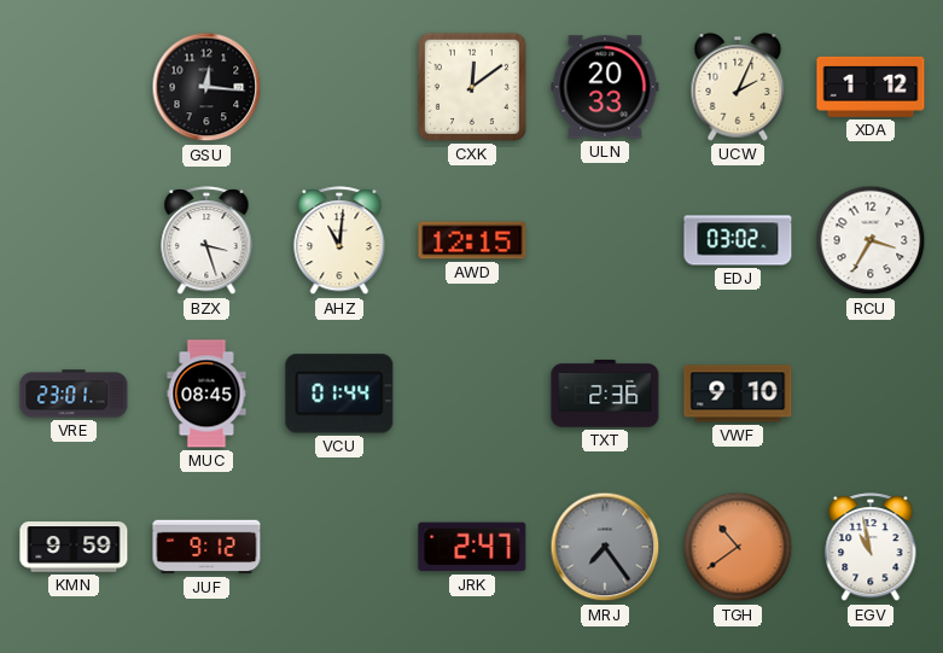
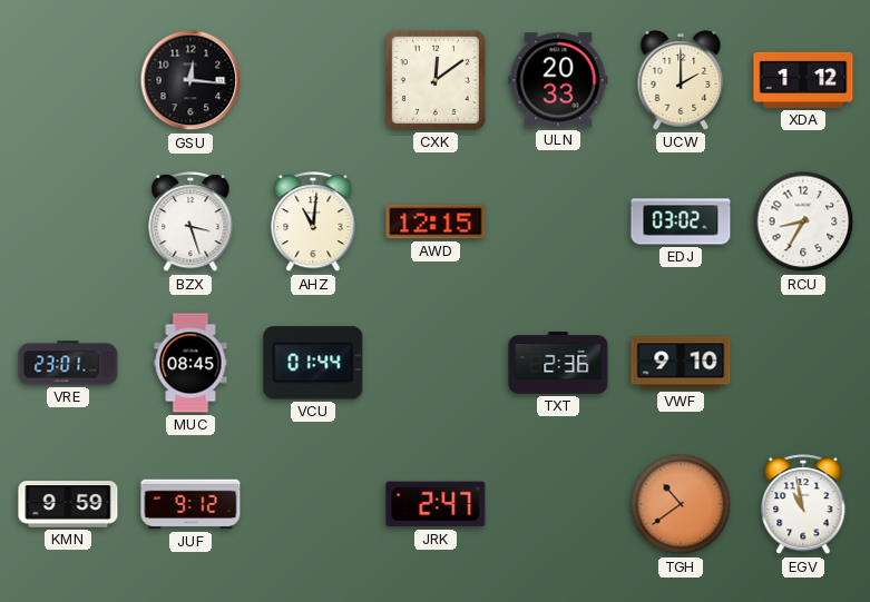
UCW: 2:04 -> 2:00
RCU: 3:35 -> 8:35
MRJ: 7:24 -> none
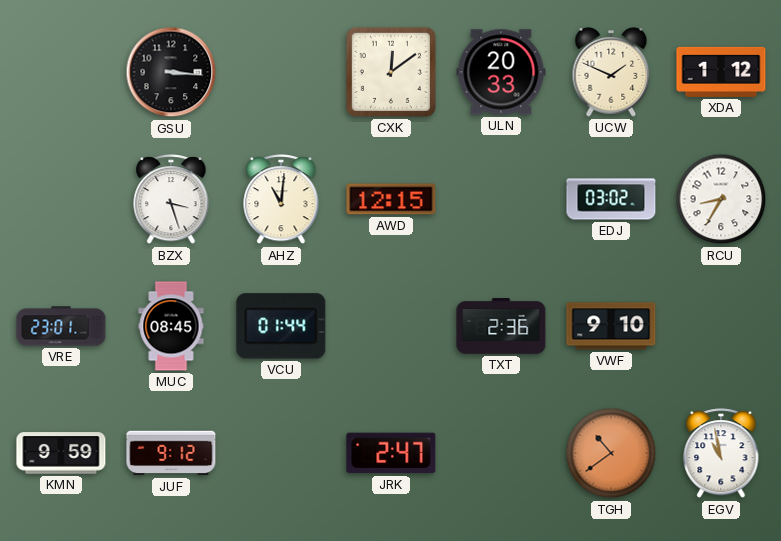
GSU: 12:16 -> 3:16
UCW: 2:00 -> 1:49
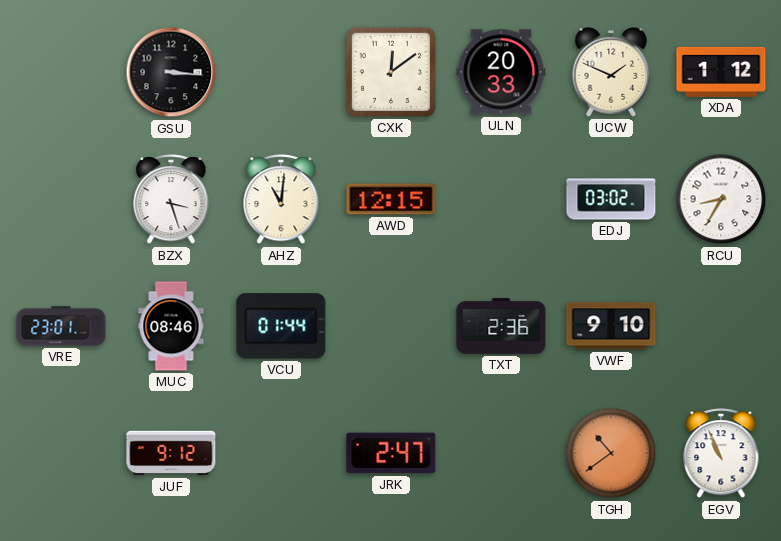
MUC: 08:45 -> 08:46
KMN: 9:59 -> none
EGV: 10:58 -> 10:56
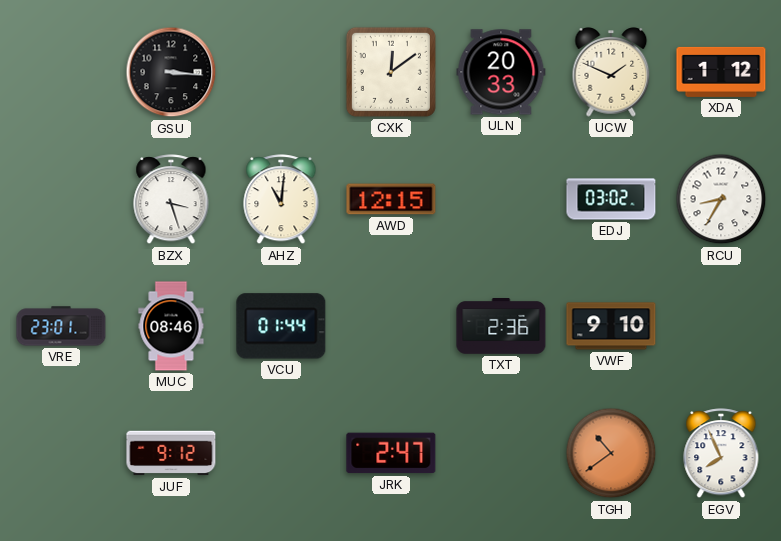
EGV: 10:56 -> 7:56
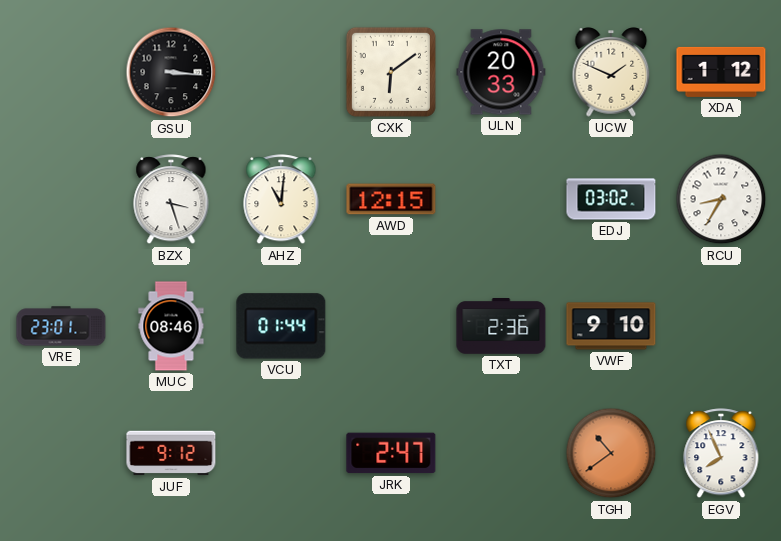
CXK: 12:09 -> 6:09
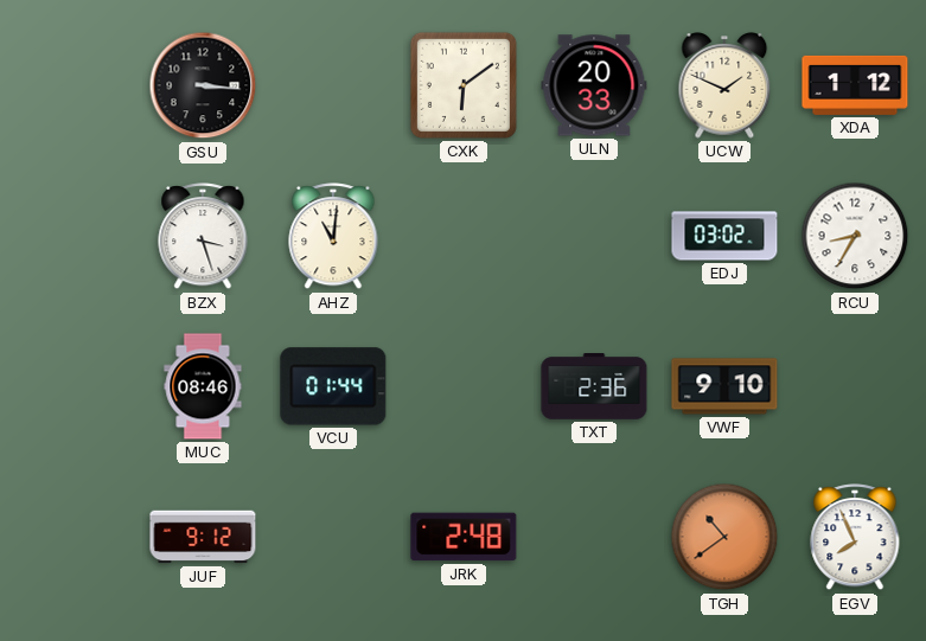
AWD: 12:15 -> none
VRE: 23:01 -> none
JRK: 2:47 -> 2:48
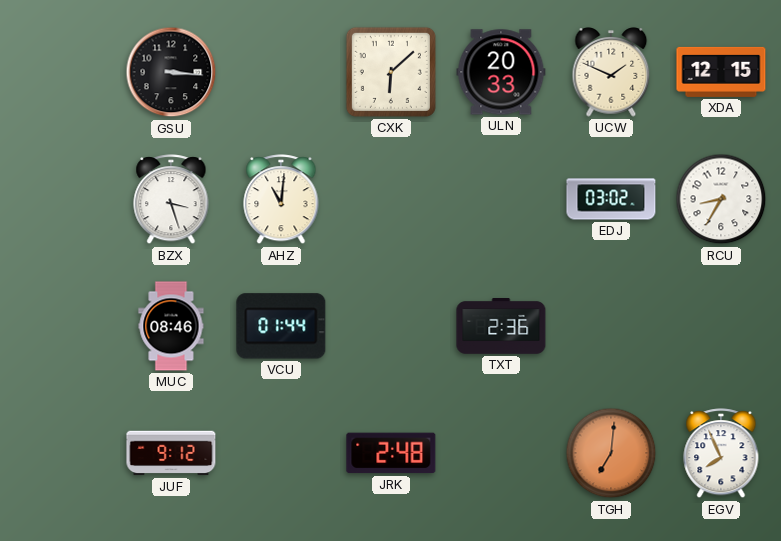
CXK: 6:09 -> 6:08
XDA: 1:12 -> 12:15
VWF: 9:10 -> none
TGH: 10:39 -> 7:01
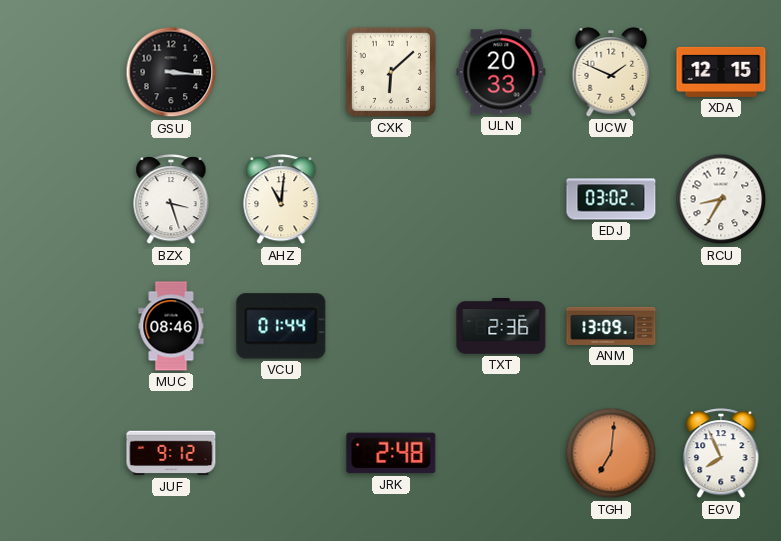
ANM: none -> 13:09
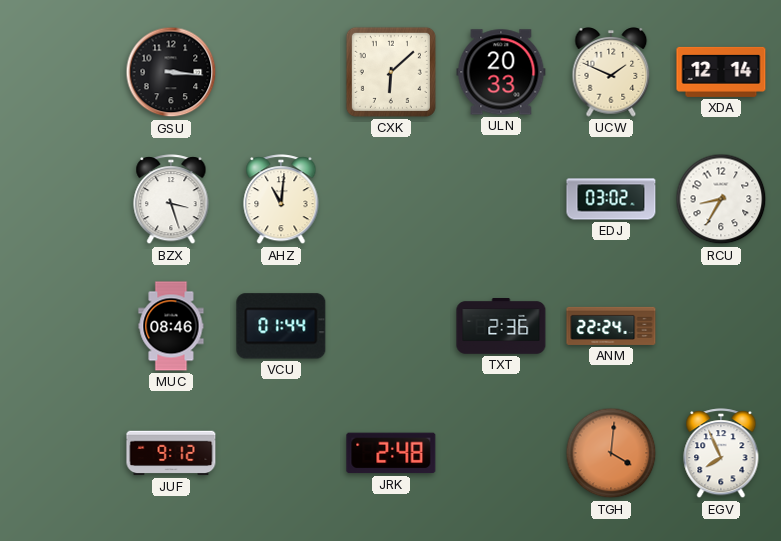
XDA: 12:15 -> 12:14
ANM: 13:09 -> 22:24
TGH: 7:01 -> 4:01
